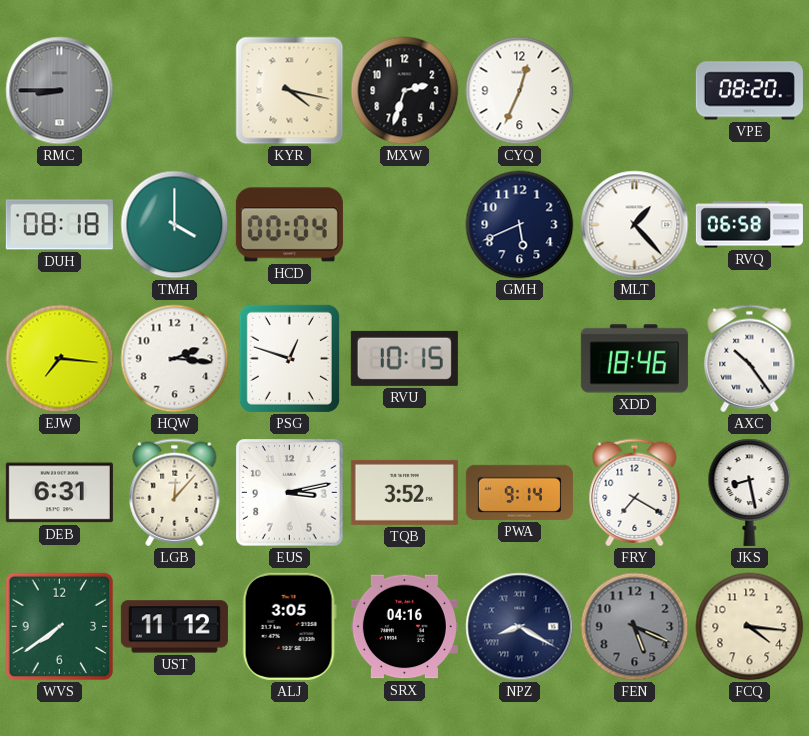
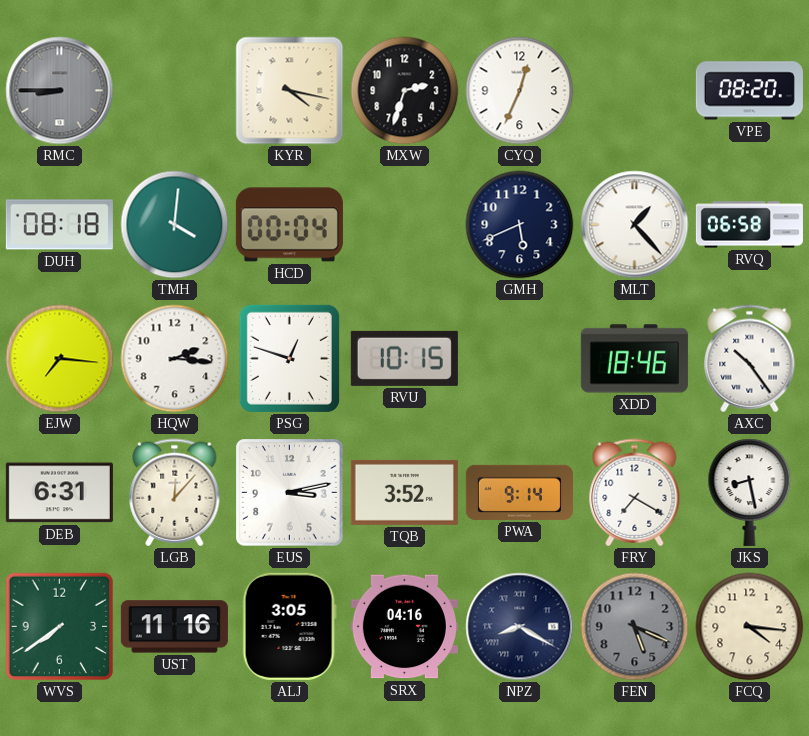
TMH: 4:00 -> 4:01
UST: 11:12 -> 11:16
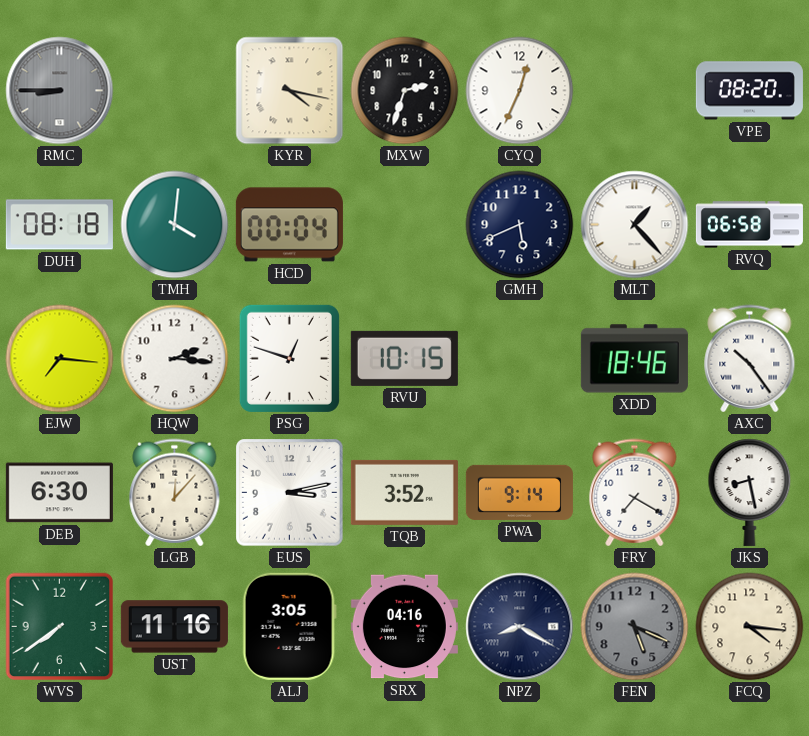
DEB: 6:31 -> 6:30
